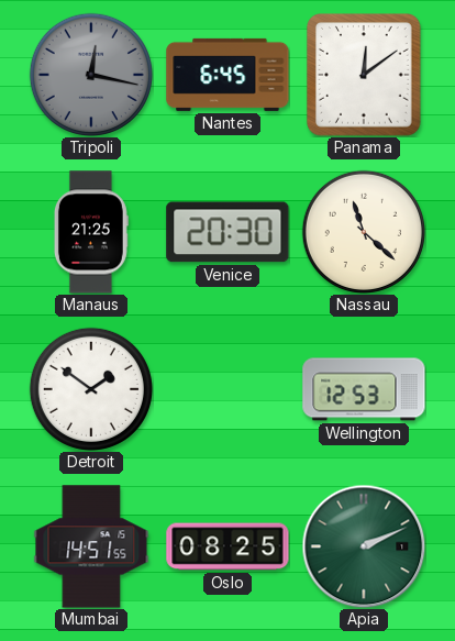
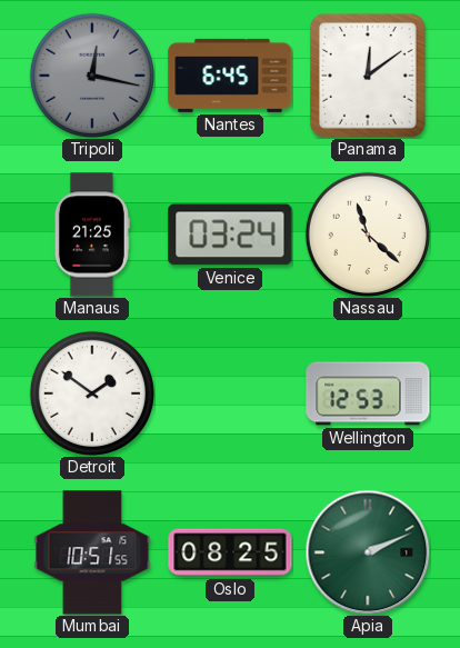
Venice: 20:30 -> 03:24
Mumbai: 14:51 -> 10:51
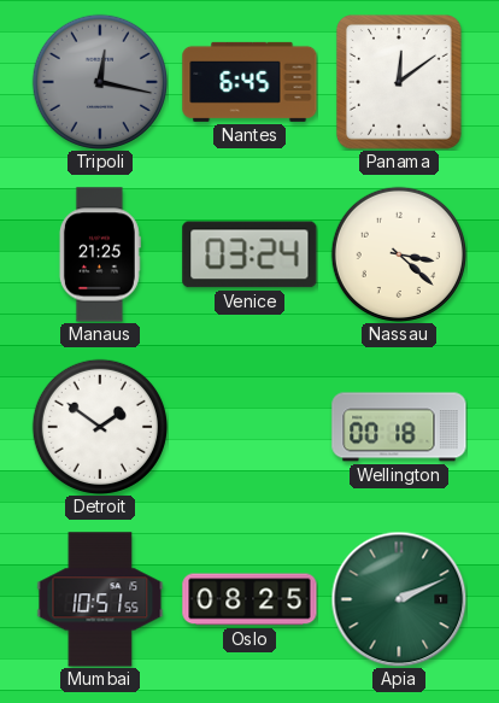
Nassau: 11:22 -> 3:22
Wellington: 12:53 -> 00:18
